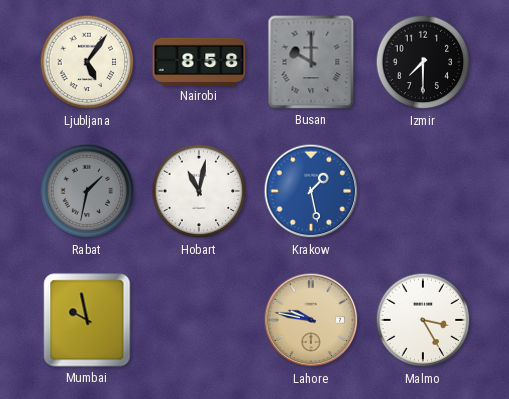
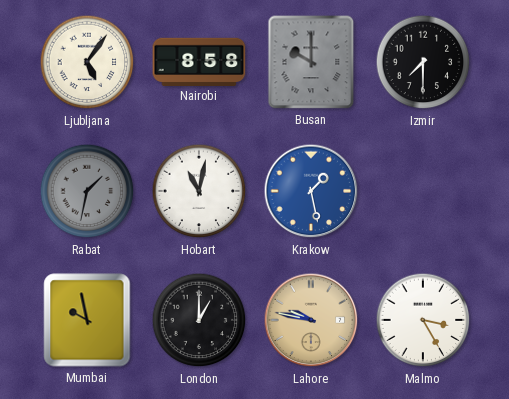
London: none -> 1:00
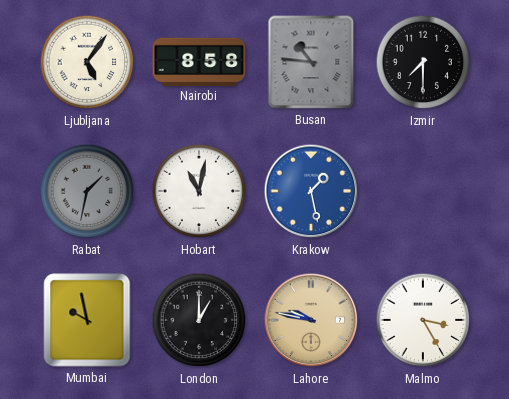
Busan: 10:00 -> 10:46
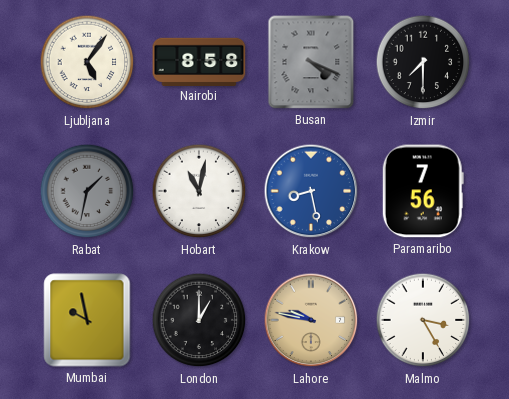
Busan: 10:46 -> 4:19
Krakow: 1:28 -> 8:28
Paramaribo: none -> 7:56
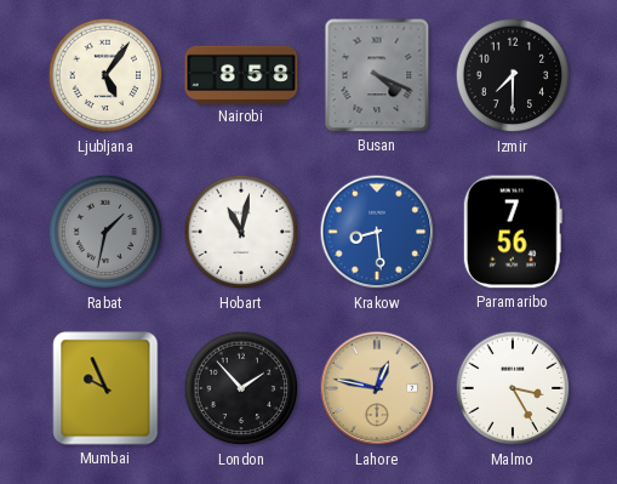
Krakow: 8:28 -> 8:29
Mumbai: 9:58 -> 9:56
London: 1:00 -> 1:53
Lahore: 9:47 -> 12:47
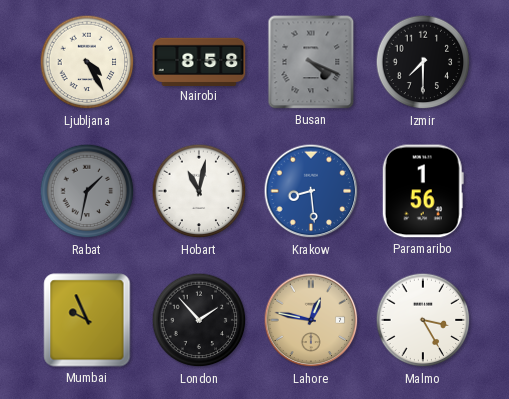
Ljubljana: 5:06 -> 4:25
Paramaribo: 7:56 -> 1:56
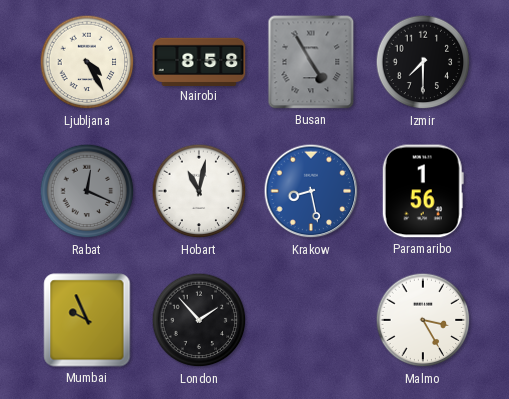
Busan: 4:19 -> 4:55
Rabat: 1:32 -> 12:19
Krakow: 8:29 -> 8:28
Lahore: 12:47 -> none
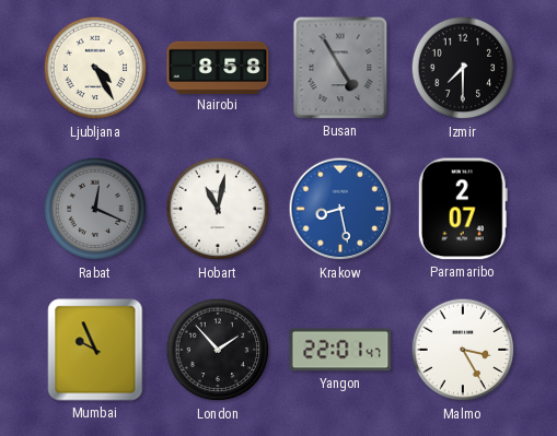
Paramaribo: 1:56 -> 2:07
Yangon: none -> 22:01
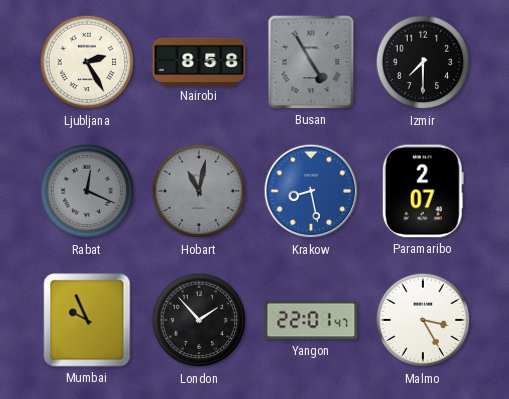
Ljubljana: 4:25 -> 2:25
Hobart dial: white -> grey
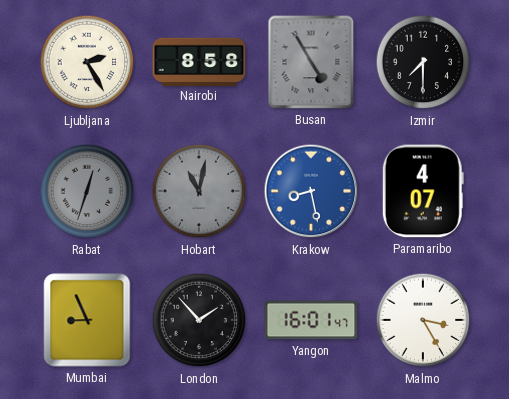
Rabat: 12:19 -> 12:33
Paramaribo: 2:07 -> 4:07
Mumbai: 9:56 -> 8:56
Yangon: 22:01 -> 16:01
